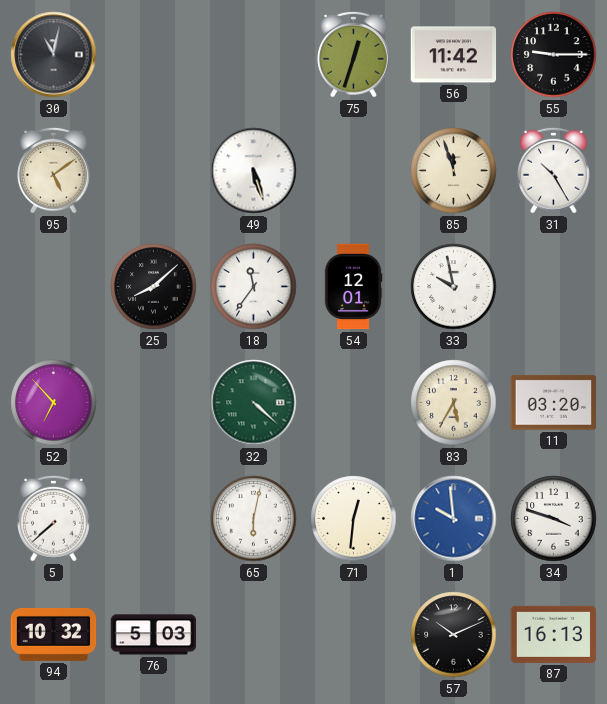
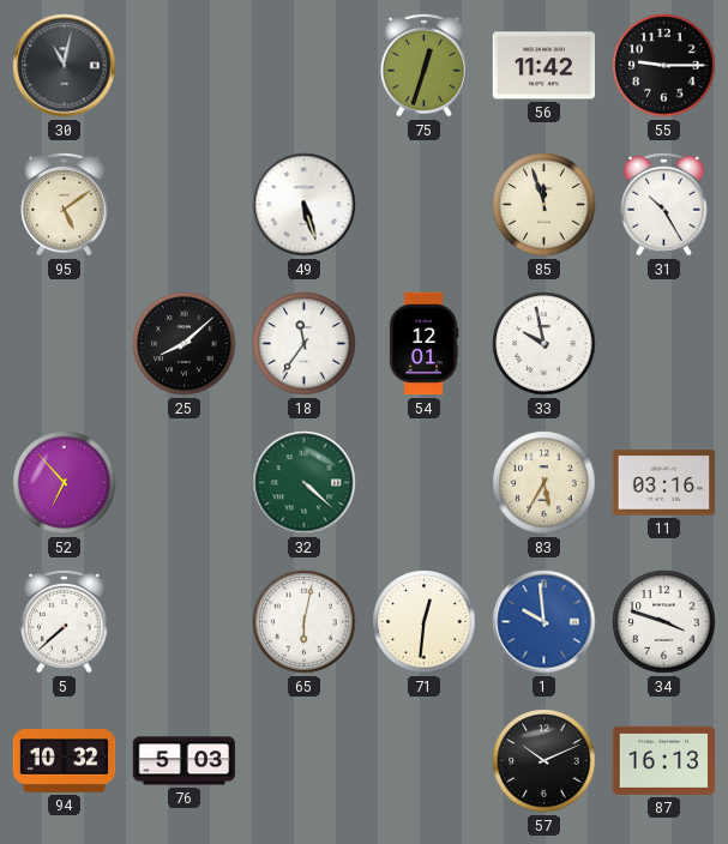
11: 03:20 -> 03:16
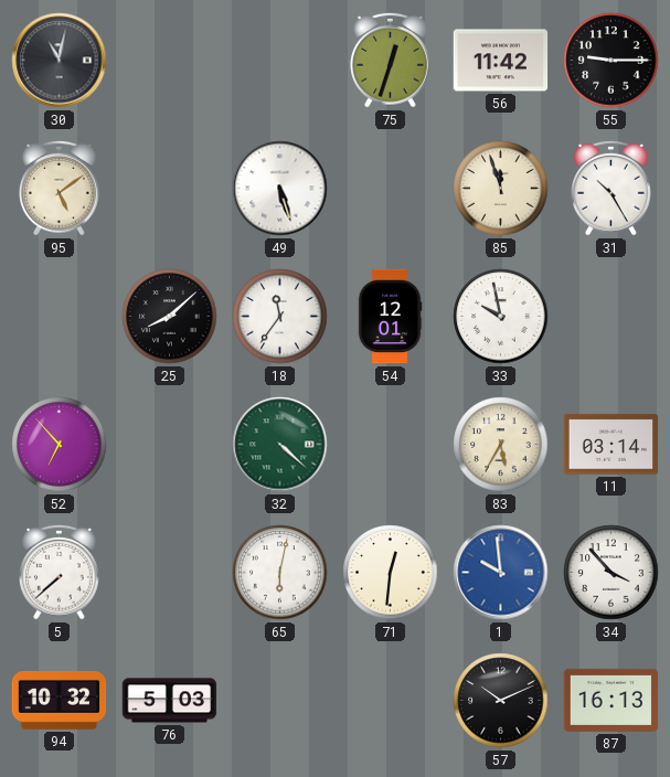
11: 03:16 -> 03:14
34: 3:48 -> 3:53
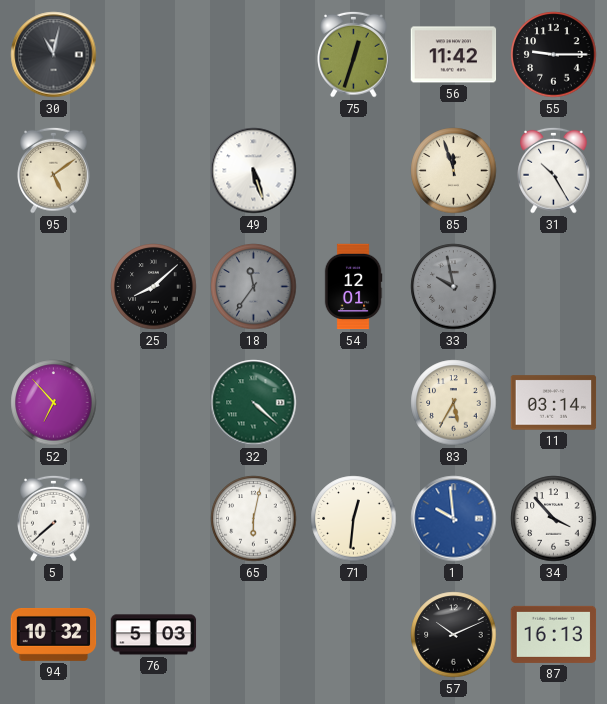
18 dial: white -> grey
33 dial: white -> grey
